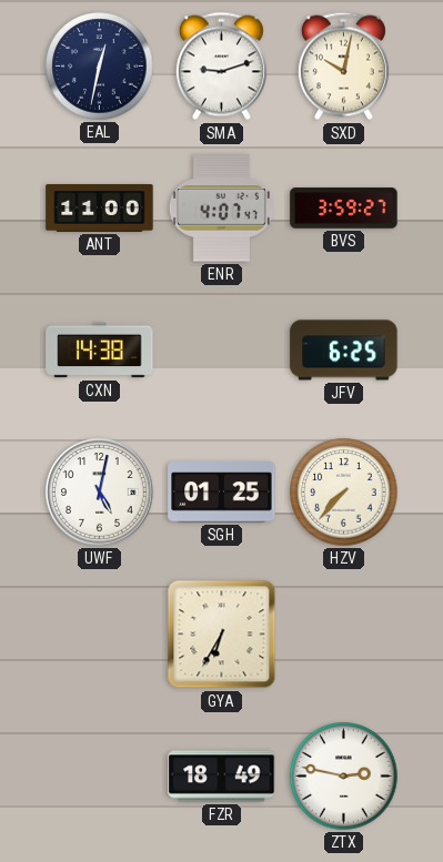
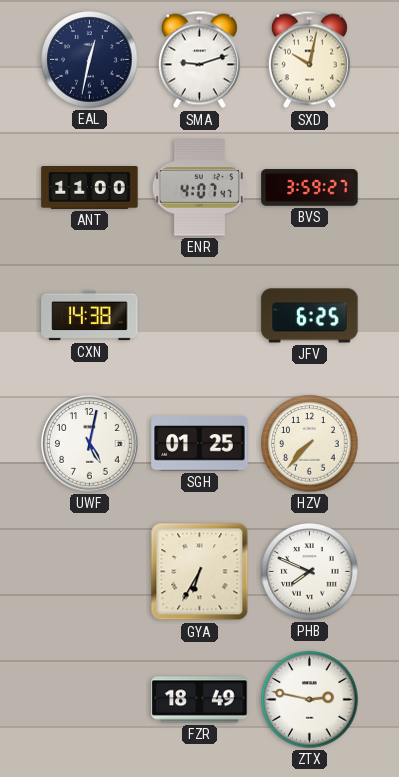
PHB: none -> 7:49
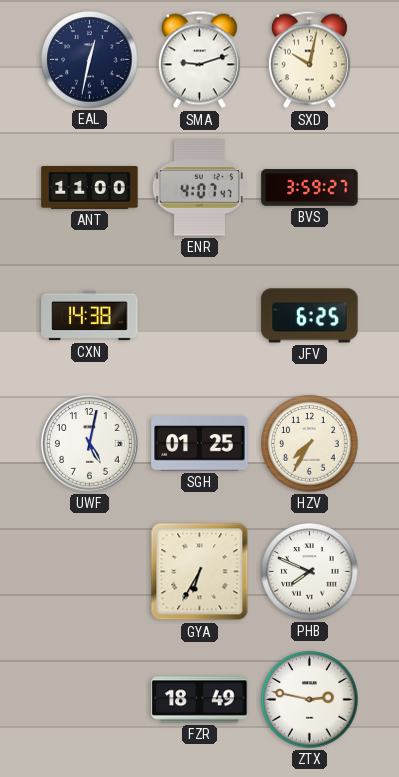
HZV: 7:37 -> 7:35
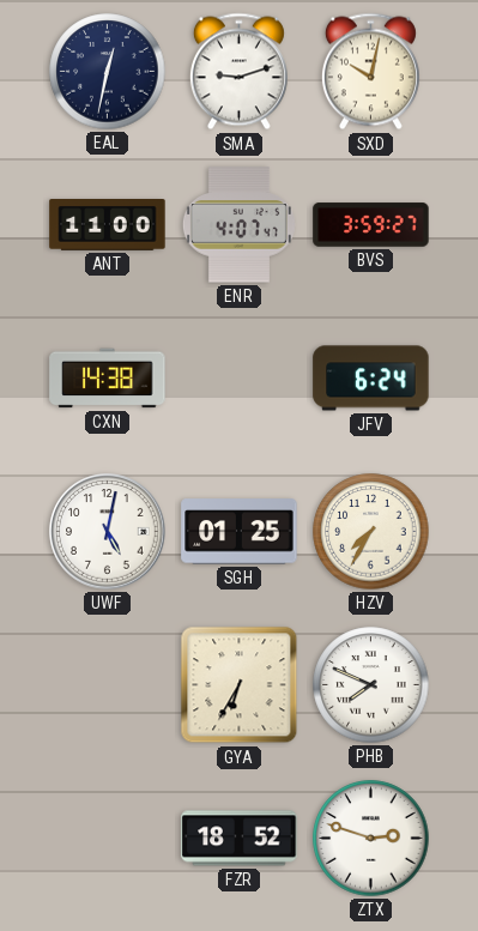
JFV: 6:25 -> 6:24
FZR: 18:49 -> 18:52
ZTX: 2:47 -> 2:48
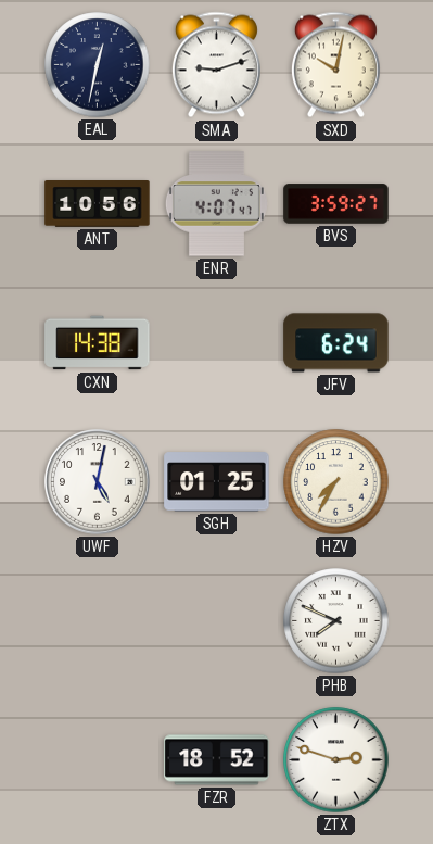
ANT: 11:00 -> 10:56
GYA: 6:35 -> none
